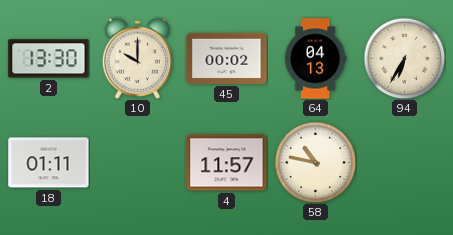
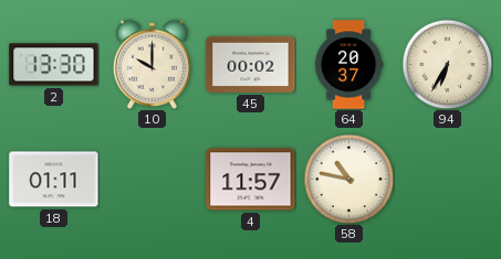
64: 04:13 -> 20:37
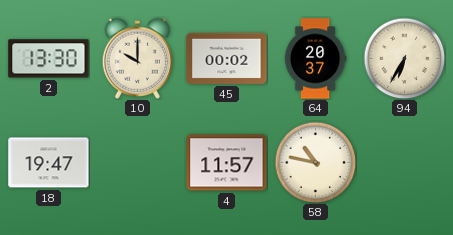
18: 01:11 -> 19:47
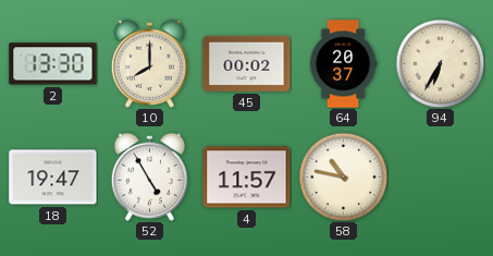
10: 10:00 -> 8:00
52: none -> 4:55
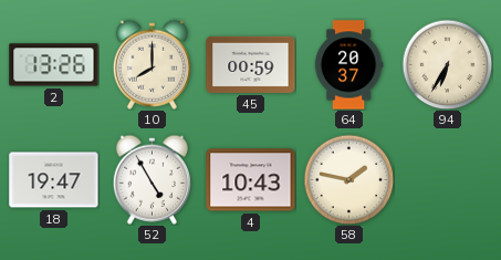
2: 13:30 -> 13:26
45: 00:02 -> 00:59
4: 11:57 -> 10:43
58: 10:47 -> 1:47
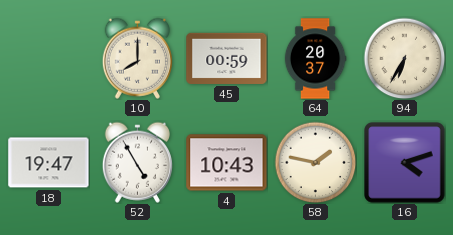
2: 13:26 -> none
16: none -> 4:12
